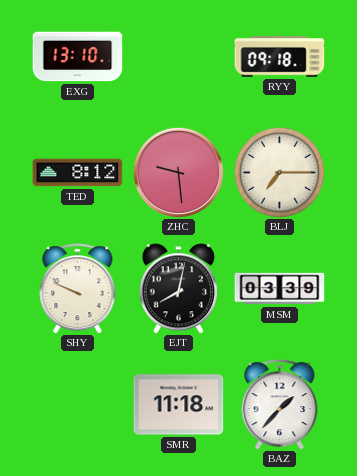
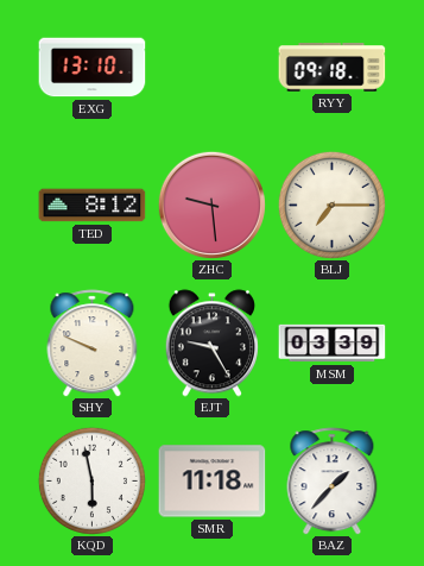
EJT: 8:02 -> 9:25
KQD: none -> 5:58
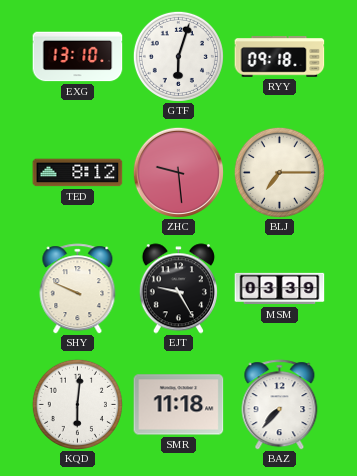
GTF: none -> 6:03
KQD: 5:58 -> 6:01
BAZ: 1:37 -> 7:37
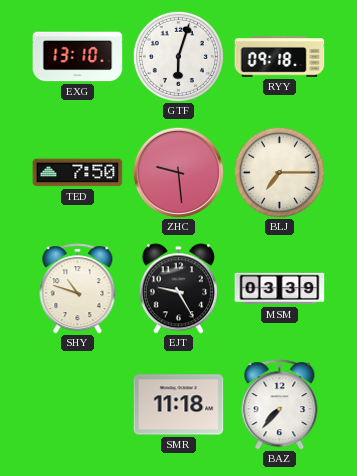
TED: 8:12 -> 7:50
SHY: 9:49 -> 10:48
KQD: 6:01 -> none
